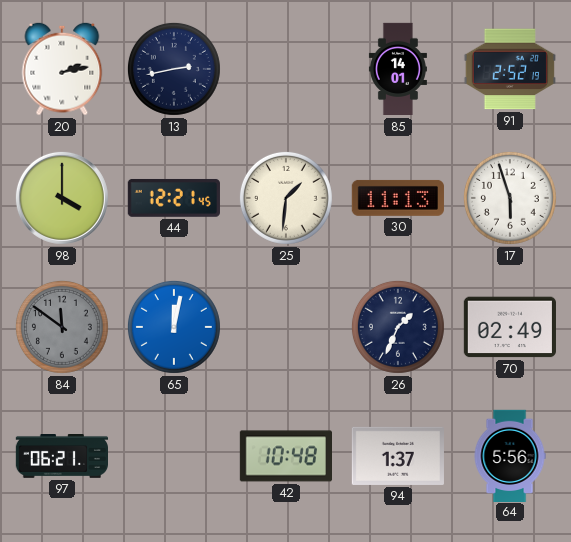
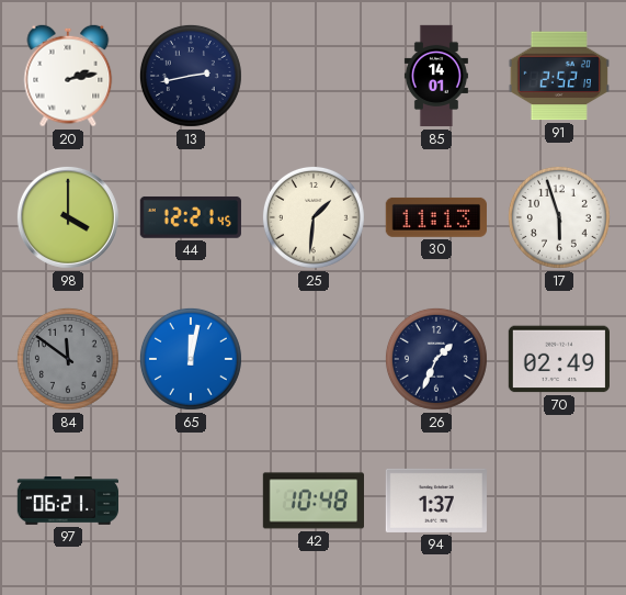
64: 5:56 -> none
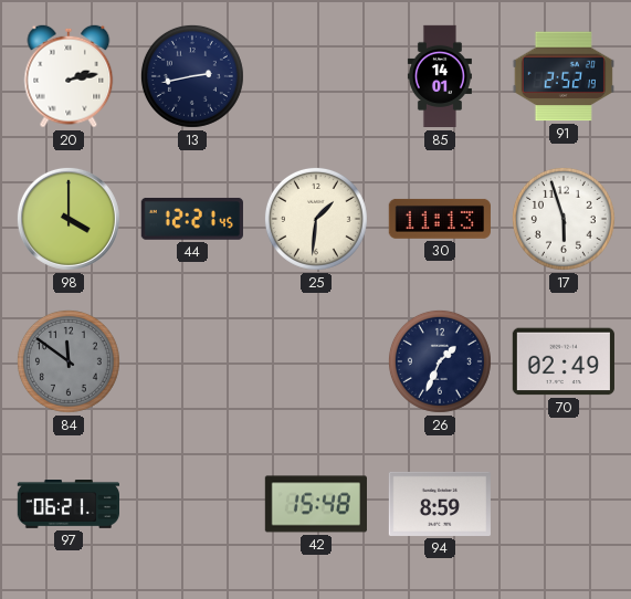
65: 12:02 -> none
42: 10:48 -> 15:48
94: 1:37 -> 8:59
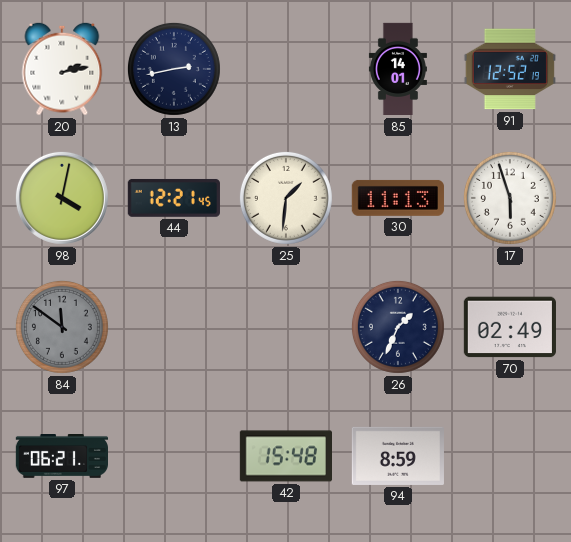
91: 2:52 -> 12:52
98: 4:00 -> 4:02
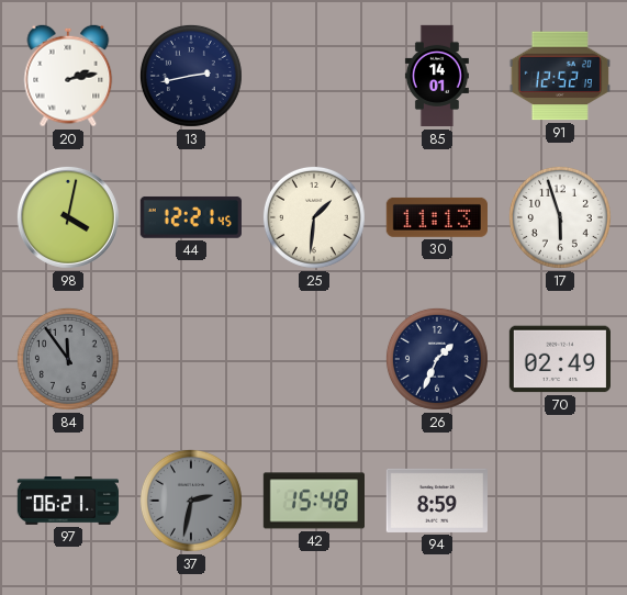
84: 11:51 -> 11:54
37: none -> 2:32
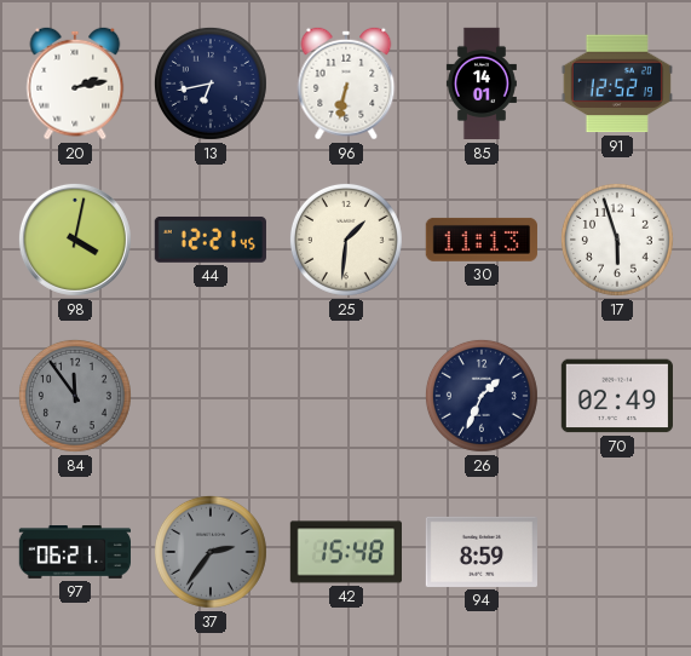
13: 2:43 -> 6:43
96: none -> 6:32
37: 2:32 -> 2:36
